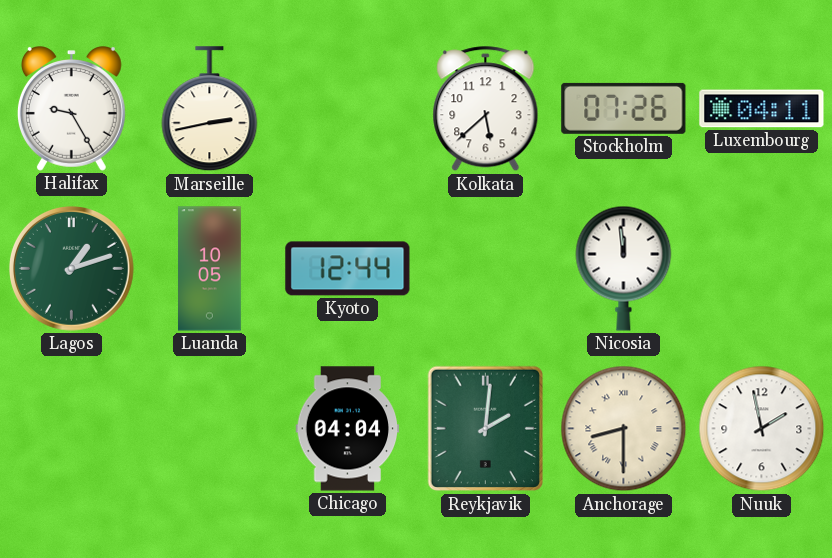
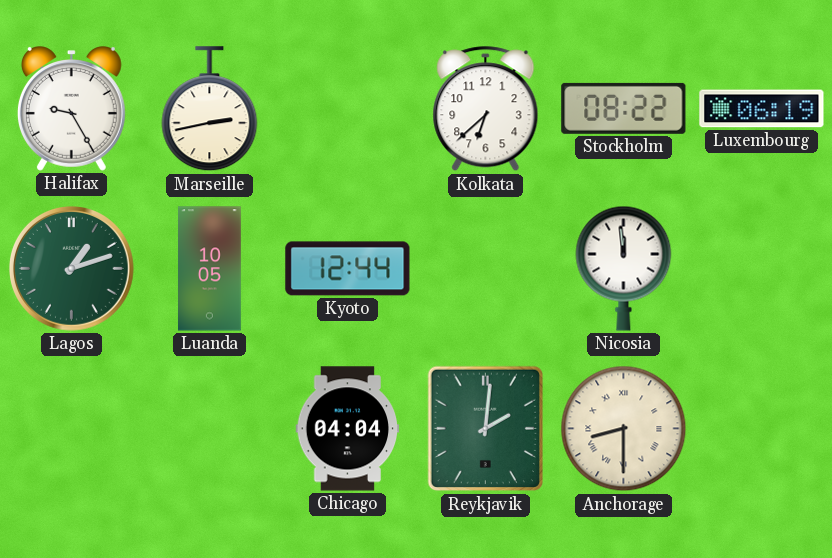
Kolkata: 5:38 -> 6:38
Stockholm: 07:26 -> 08:22
Luxembourg: 04:11 -> 06:19
Nuuk: 1:58 -> none
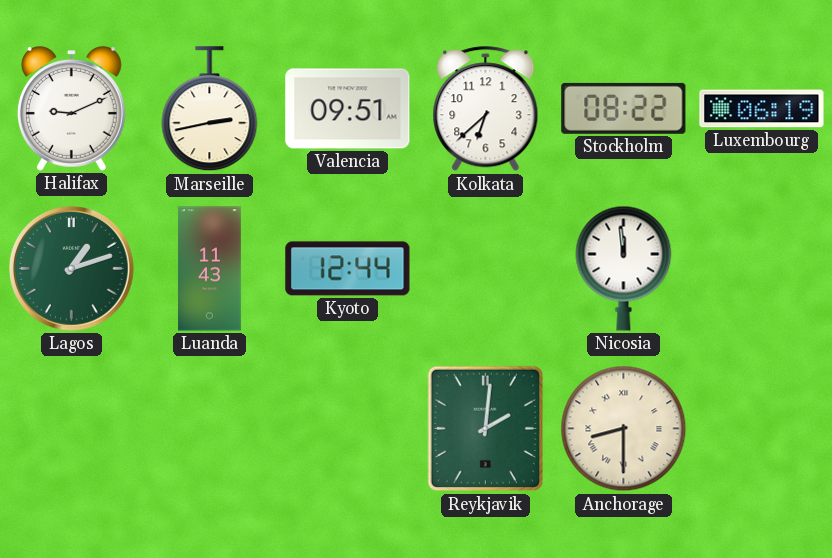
Halifax: 9:25 -> 9:11
Valencia: none -> 09:51
Luanda: 10:05 -> 11:43
Chicago: 04:04 -> none
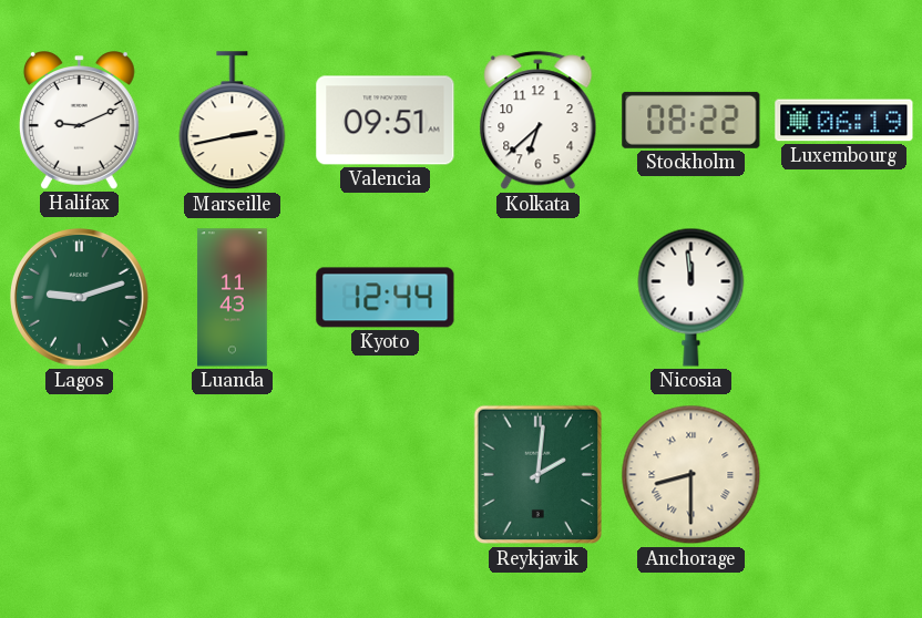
Lagos: 1:12 -> 9:12
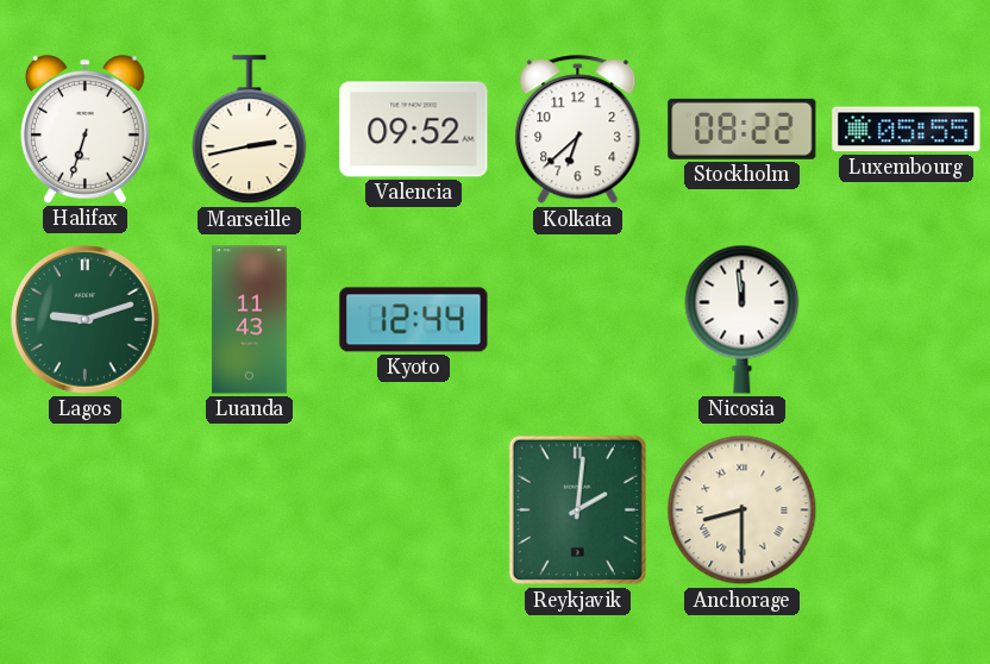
Halifax: 9:11 -> 6:33
Valencia: 09:51 -> 09:52
Luxembourg: 06:19 -> 05:55
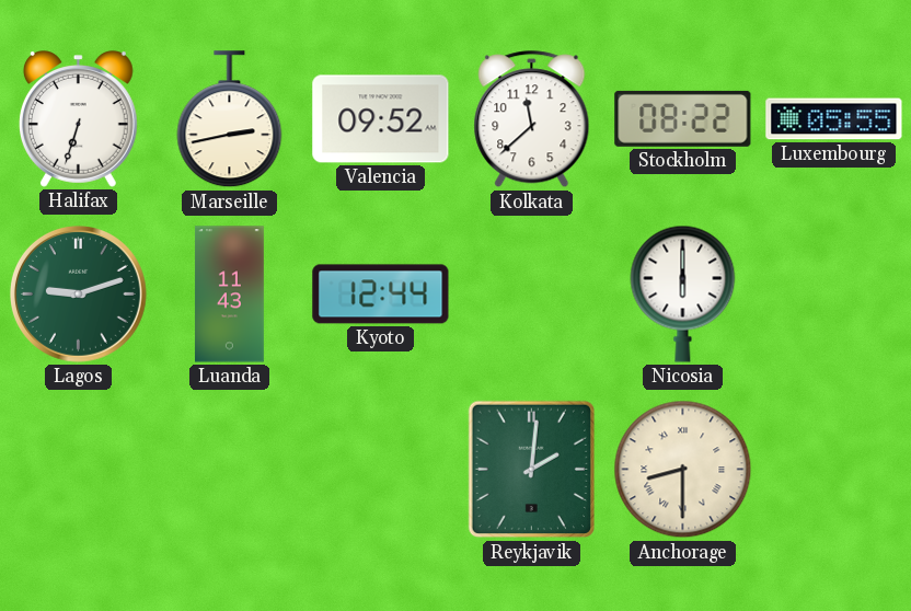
Kolkata: 6:38 -> 11:38
Nicosia: 11:59 -> 6:00
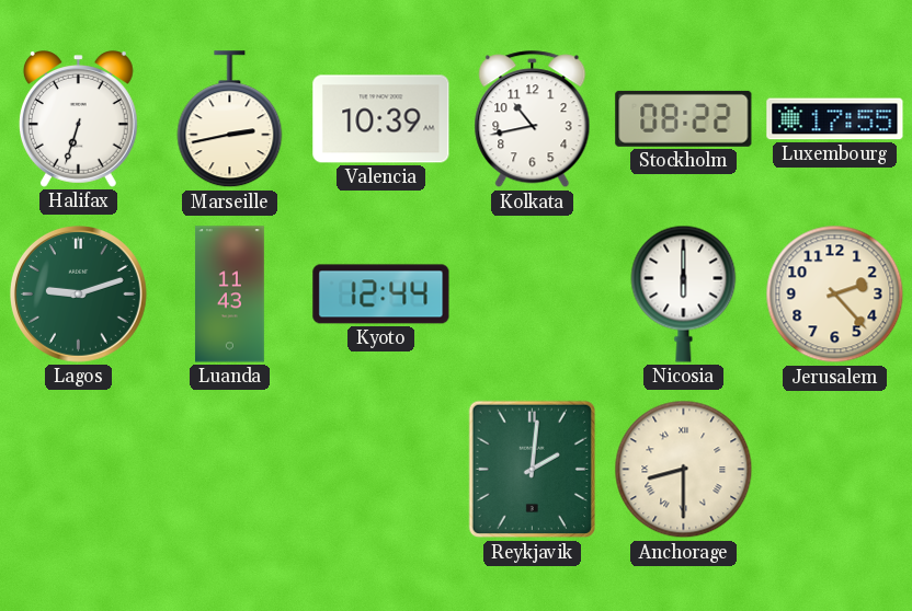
Valencia: 09:52 -> 10:39
Kolkata: 11:38 -> 10:43
Luxembourg: 05:55 -> 17:55
Jerusalem: none -> 2:23
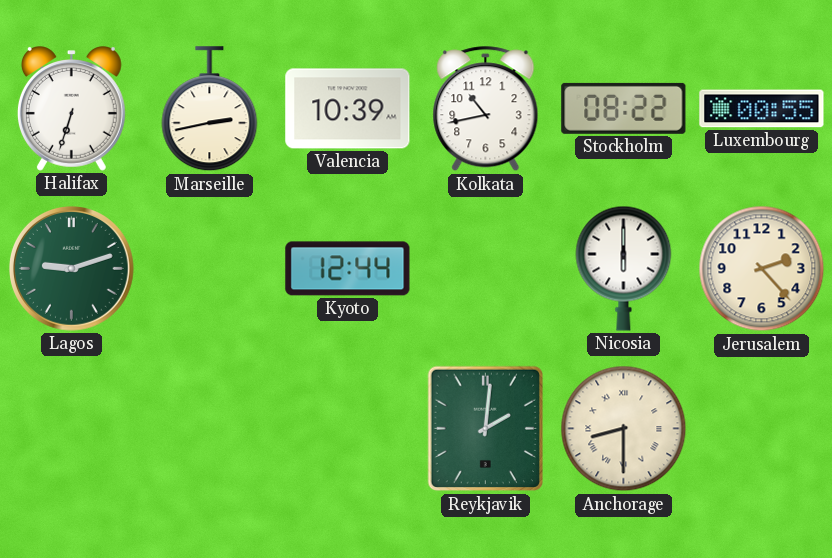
Luxembourg: 17:55 -> 00:55
Luanda: 11:43 -> none
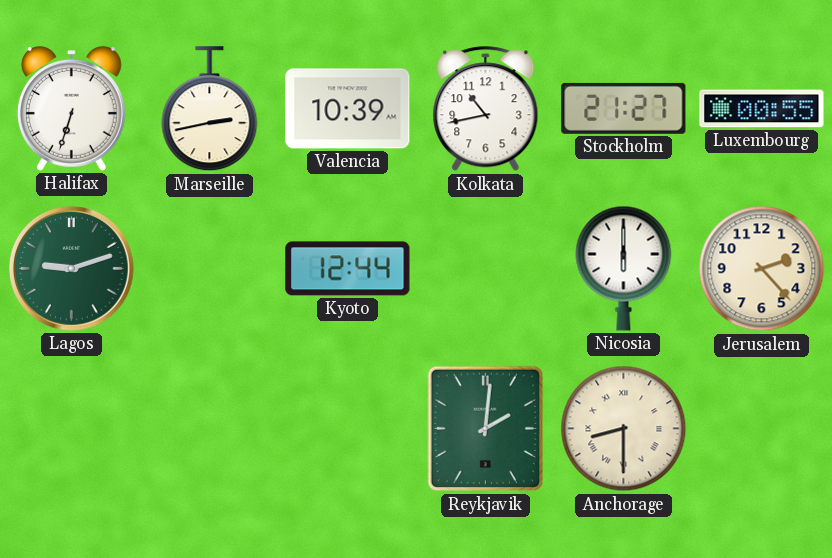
Stockholm: 08:22 -> 21:27
